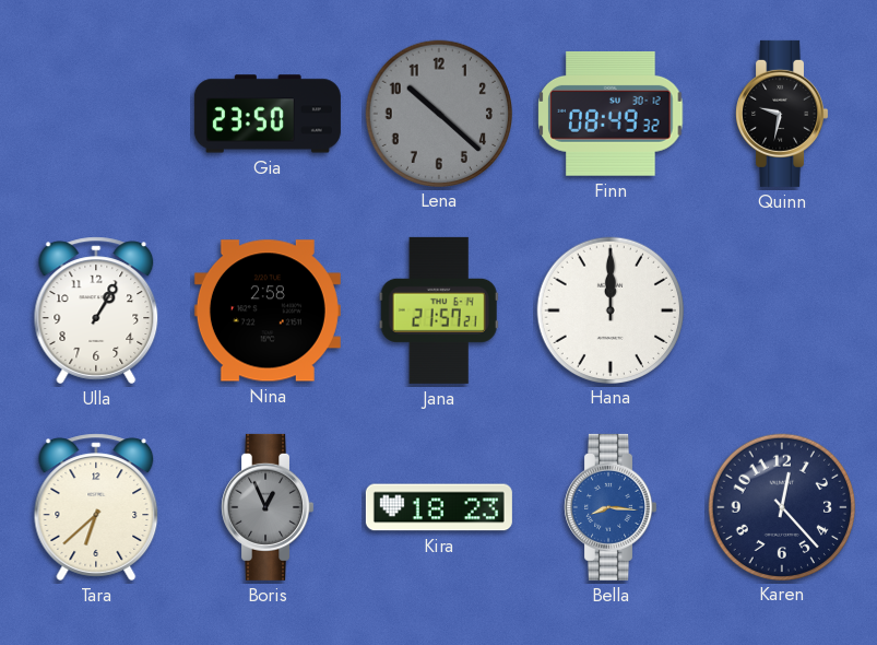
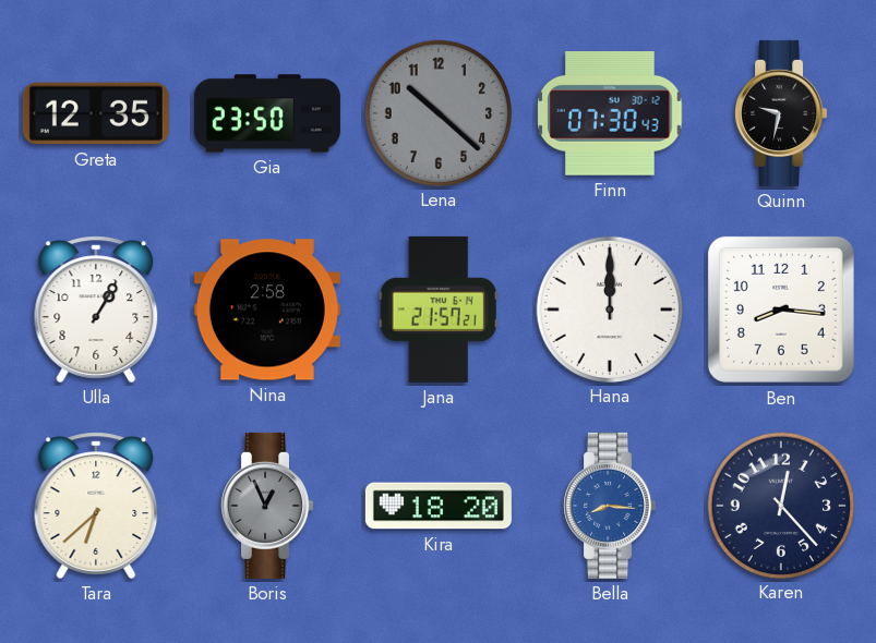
Greta: none -> 12:35
Finn: 08:49 -> 07:30
Ben: none -> 8:16
Kira: 18:23 -> 18:20
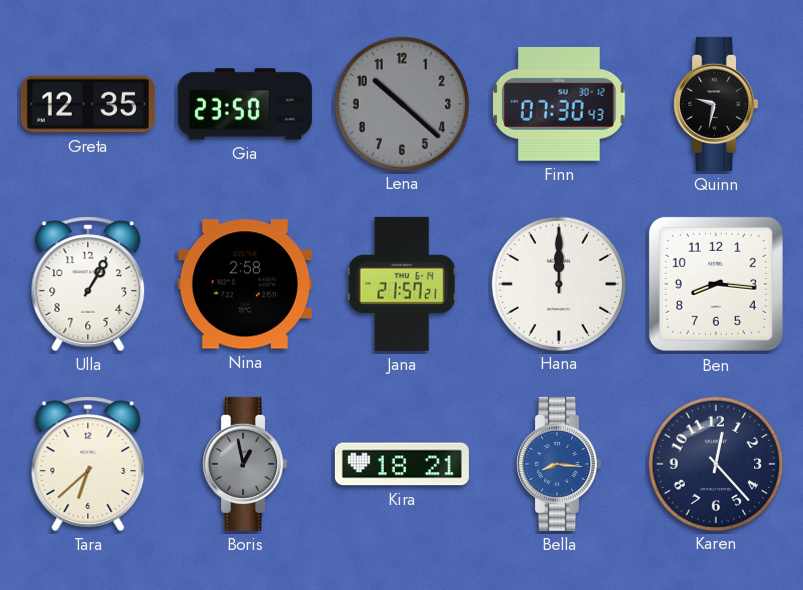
Boris: 12:56 -> 12:58
Kira: 18:20 -> 18:21
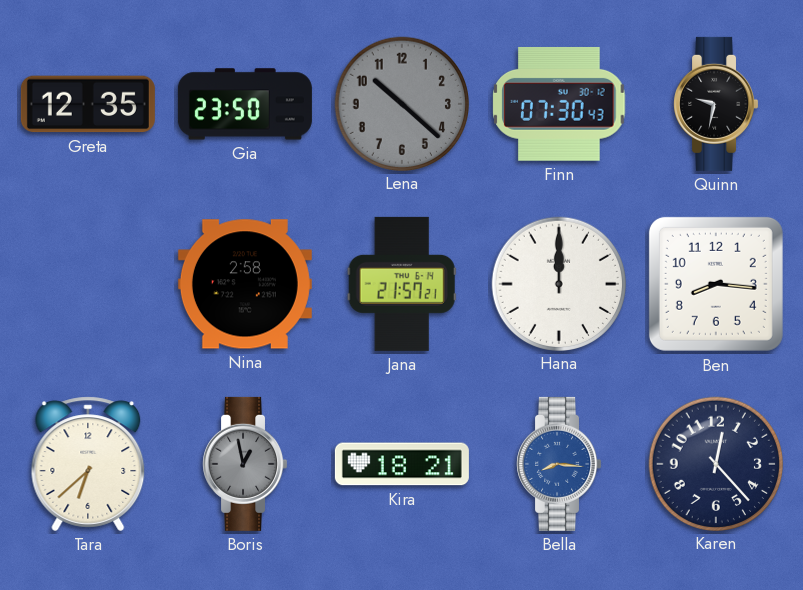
Ulla: 1:05 -> none
